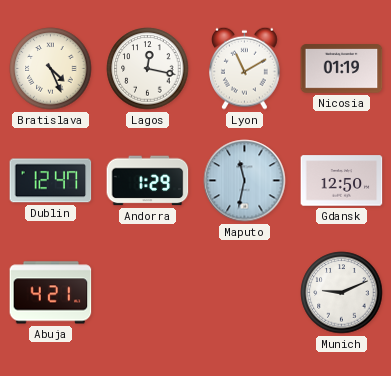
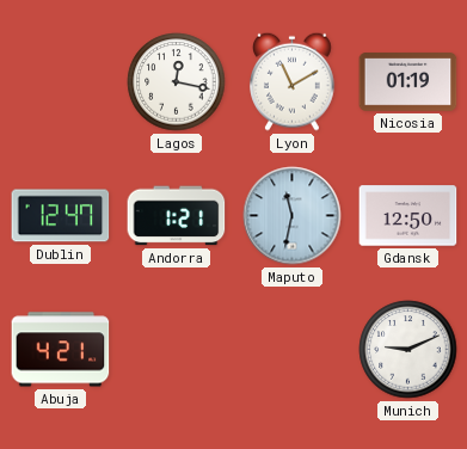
Bratislava: 4:26 -> none
Andorra: 1:29 -> 1:21
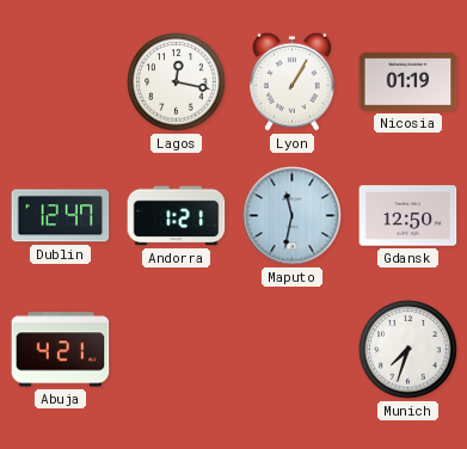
Lyon: 11:10 -> 1:05
Munich: 9:11 -> 7:33
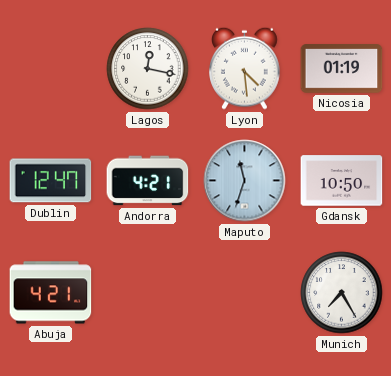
Lyon: 1:05 -> 4:29
Andorra: 1:21 -> 4:21
Maputo: 11:32 -> 11:33
Gdansk: 12:50 -> 10:50
Munich: 7:33 -> 7:25
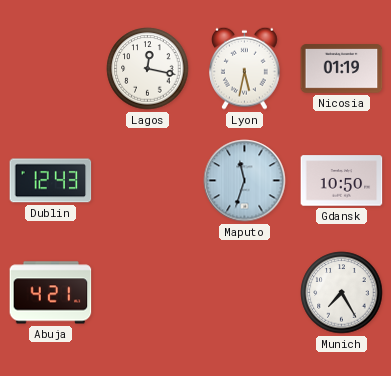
Lyon: 4:29 -> 5:32
Dublin: 12:47 -> 12:43
Andorra: 4:21 -> none
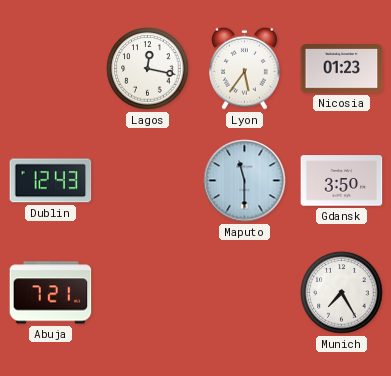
Lyon: 5:32 -> 5:36
Nicosia: 01:19 -> 01:23
Maputo: 11:33 -> 11:30
Gdansk: 10:50 -> 3:50
Abuja: 4:21 -> 7:21
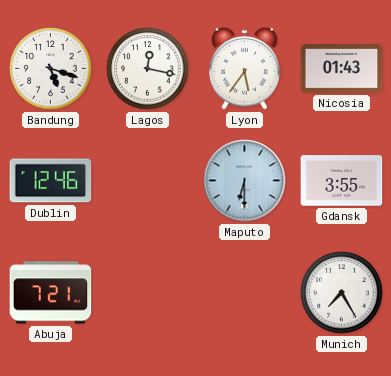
Bandung: none -> 5:18
Nicosia: 01:23 -> 01:43
Dublin: 12:43 -> 12:46
Maputo: 11:30 -> 6:30
Gdansk: 3:50 -> 3:55
